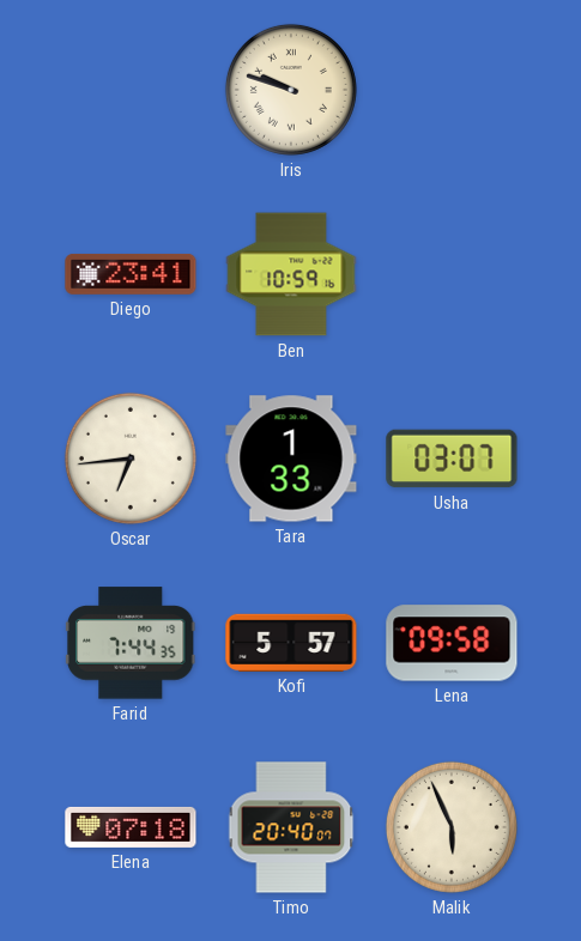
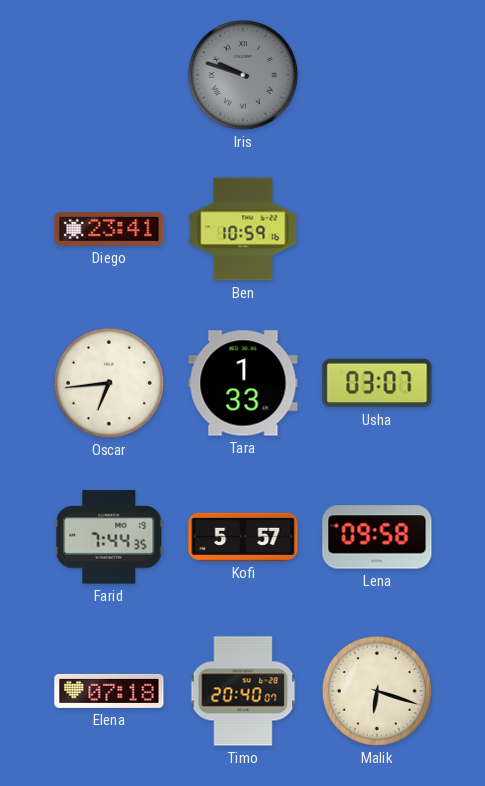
Iris dial: cream -> grey
Malik: 5:56 -> 6:18
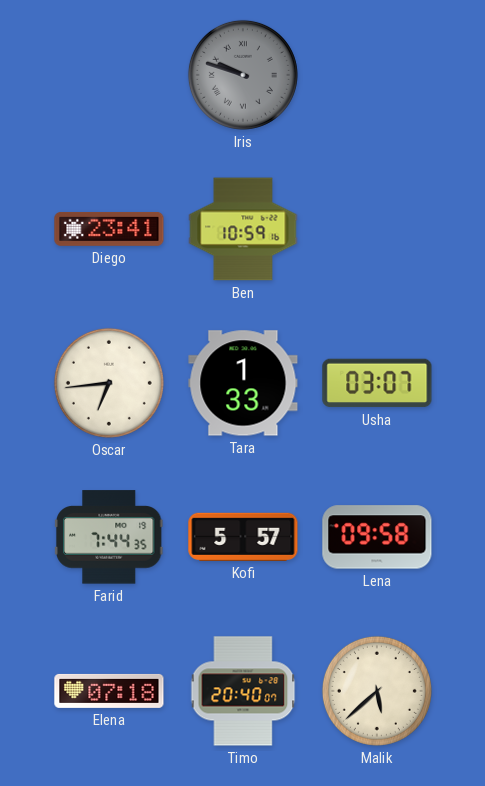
Malik: 6:18 -> 5:38
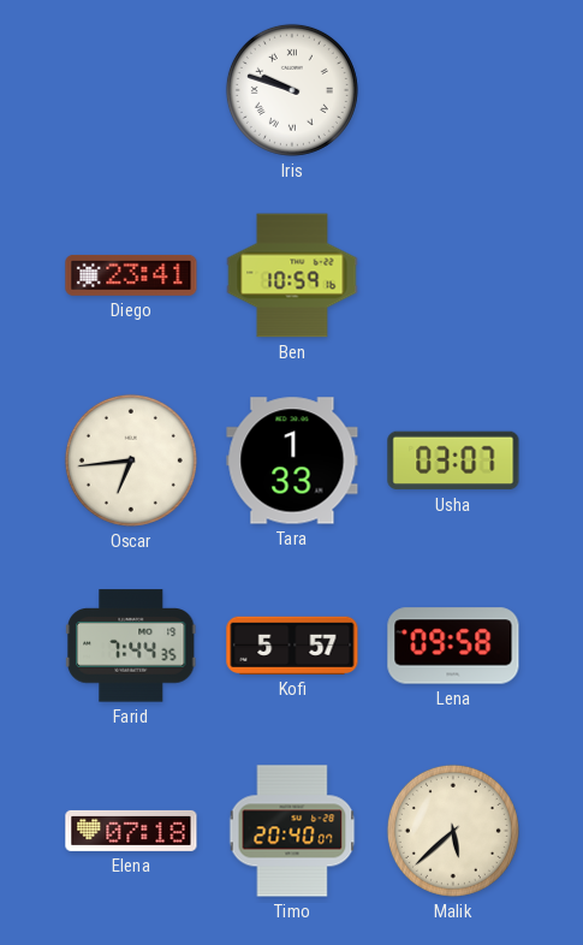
Iris dial: grey -> white
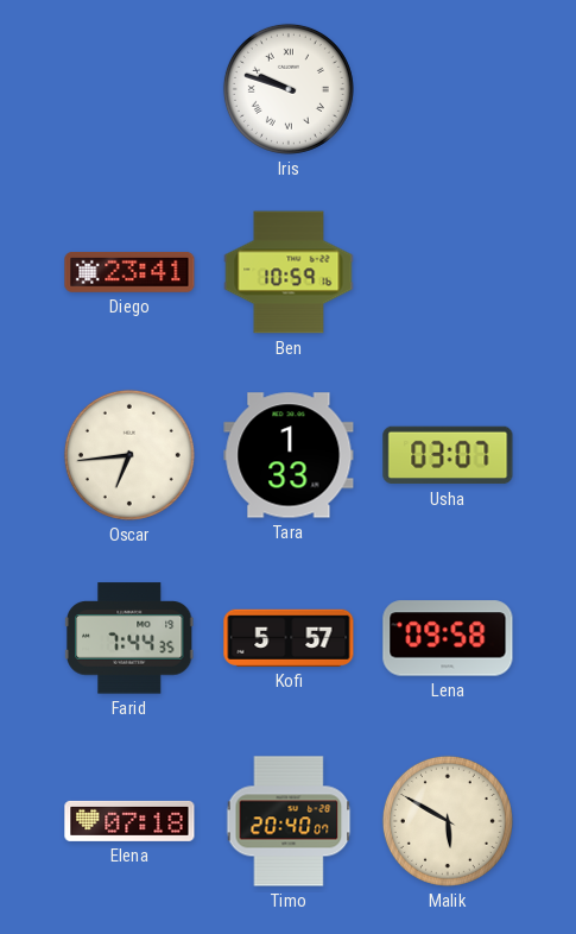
Malik: 5:38 -> 5:50
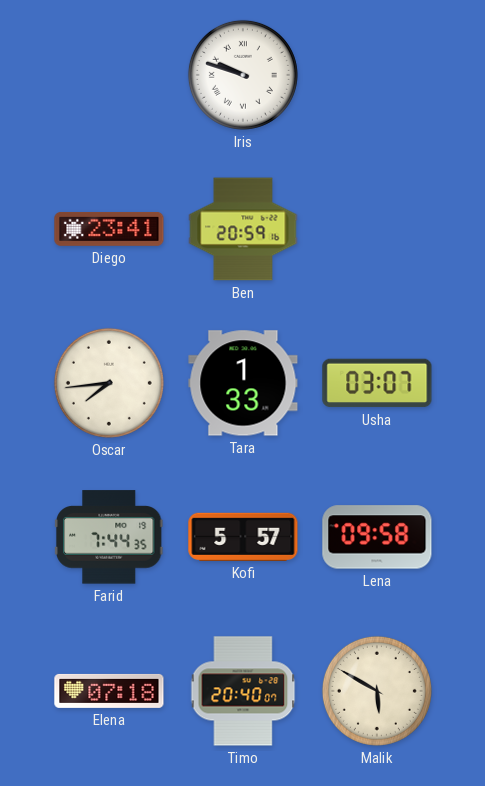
Ben: 10:59 -> 20:59
Oscar: 6:44 -> 7:44
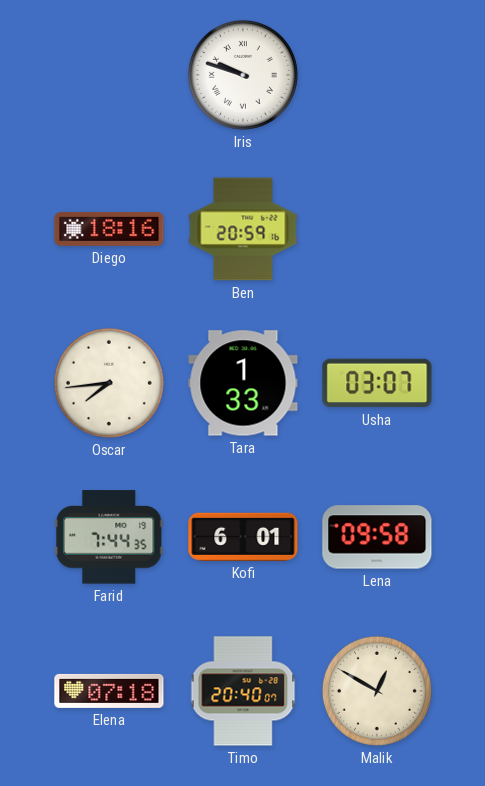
Diego: 23:41 -> 18:16
Kofi: 5:57 -> 6:01
Malik: 5:50 -> 12:50
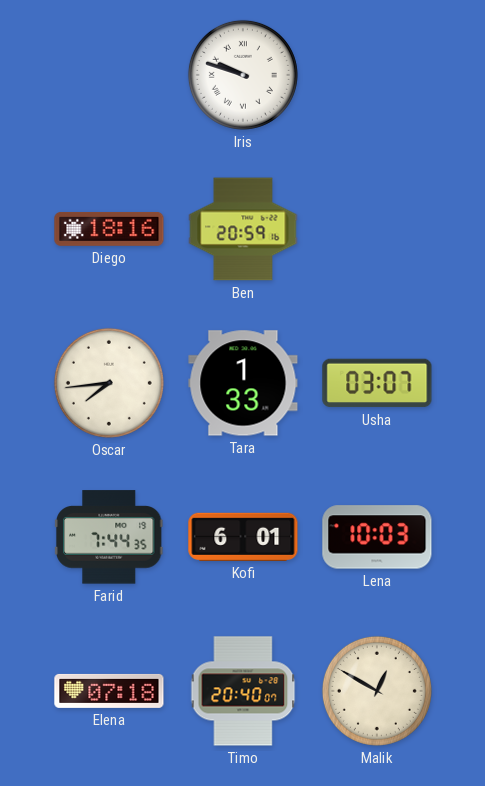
Lena: 09:58 -> 10:03
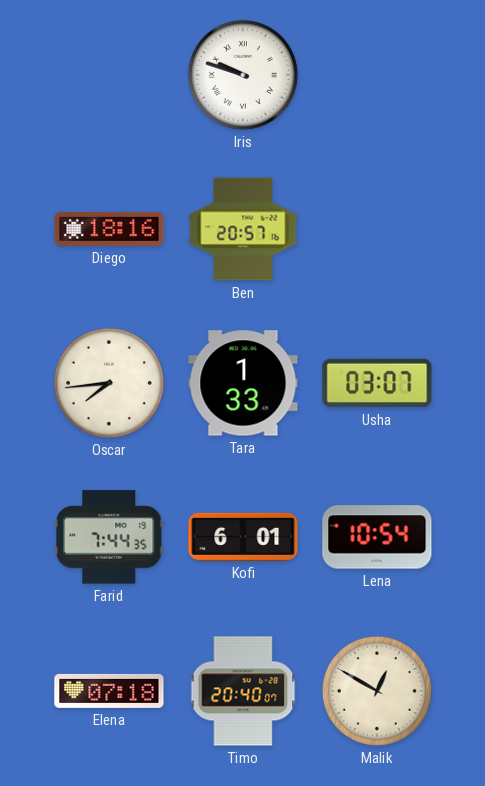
Ben: 20:59 -> 20:57
Lena: 10:03 -> 10:54
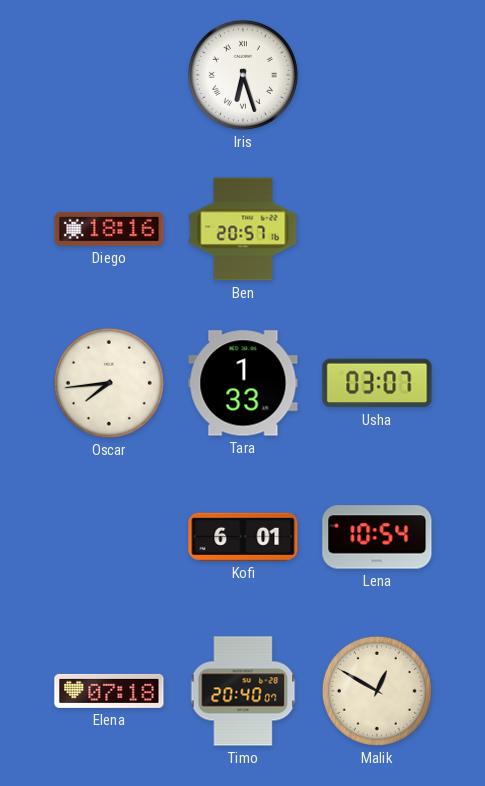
Iris: 9:48 -> 6:27
Farid: 7:44 -> none
